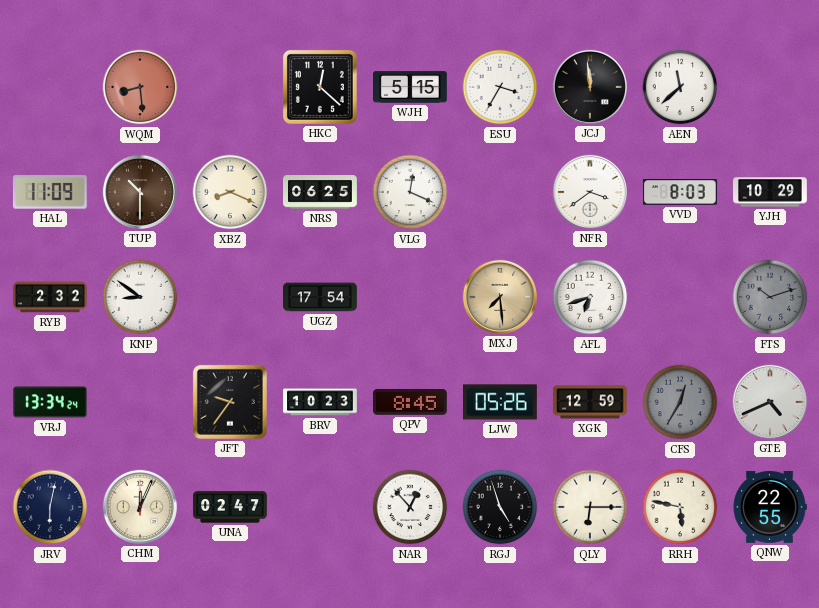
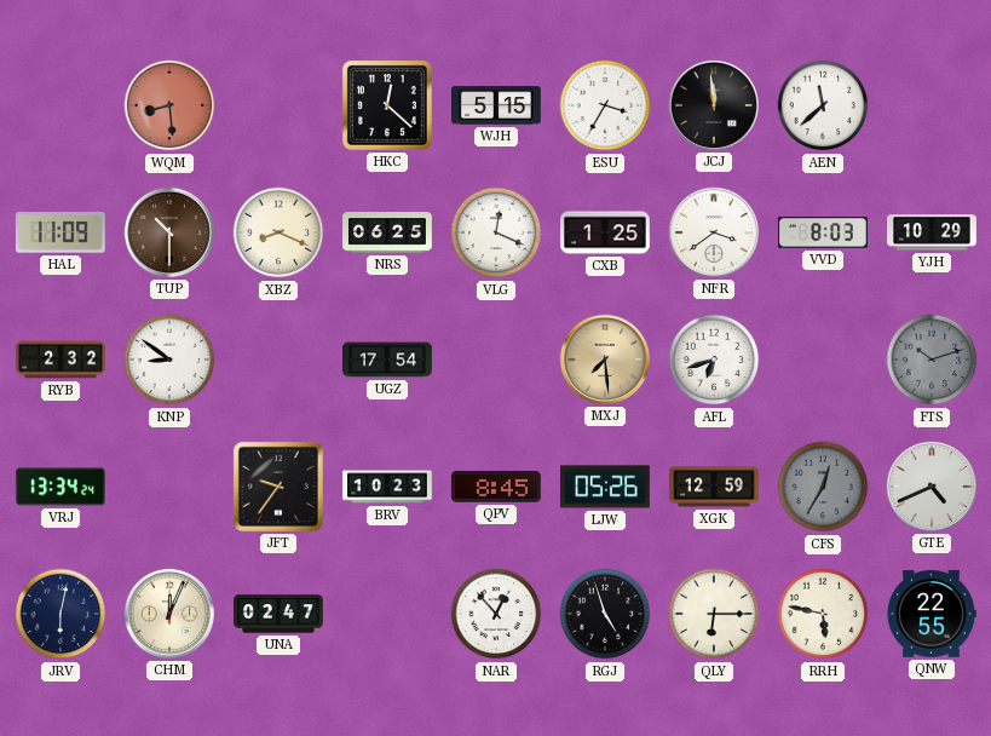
CXB: none -> 1:25
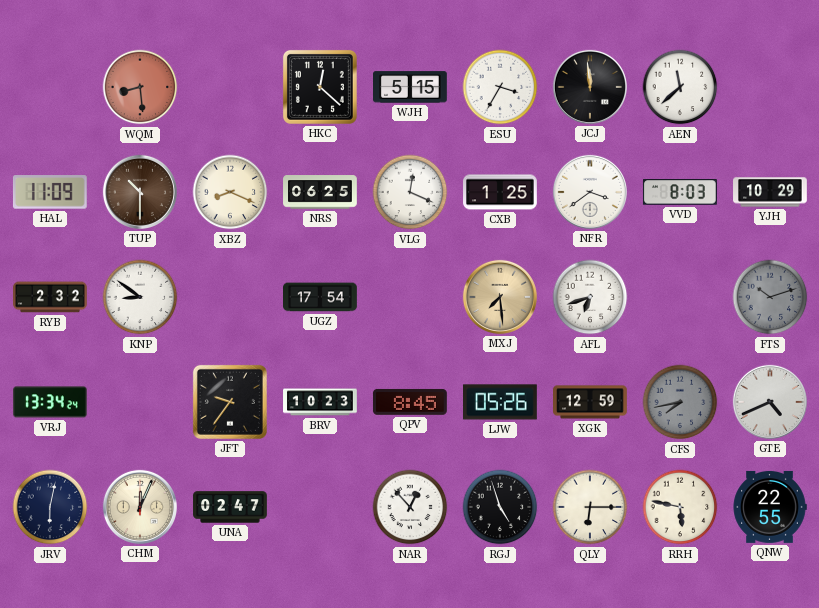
CFS: 12:35 -> 7:43
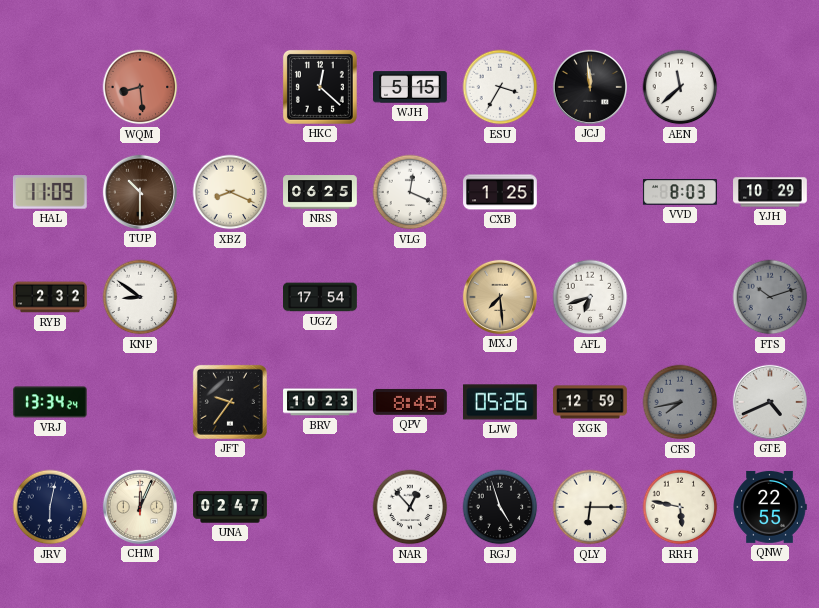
NFR: 3:39 -> none
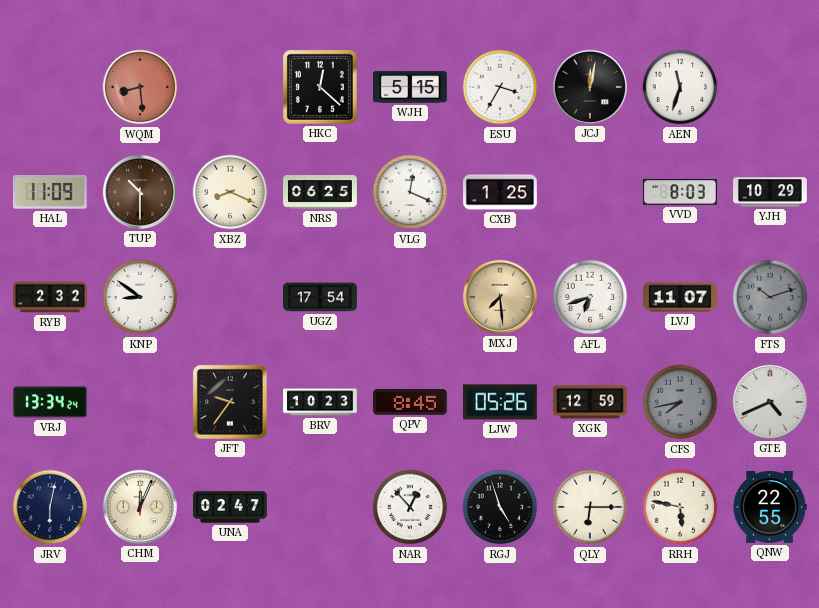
JCJ: 11:59 -> 12:02
AEN: 11:38 -> 11:33
LVJ: none -> 11:07
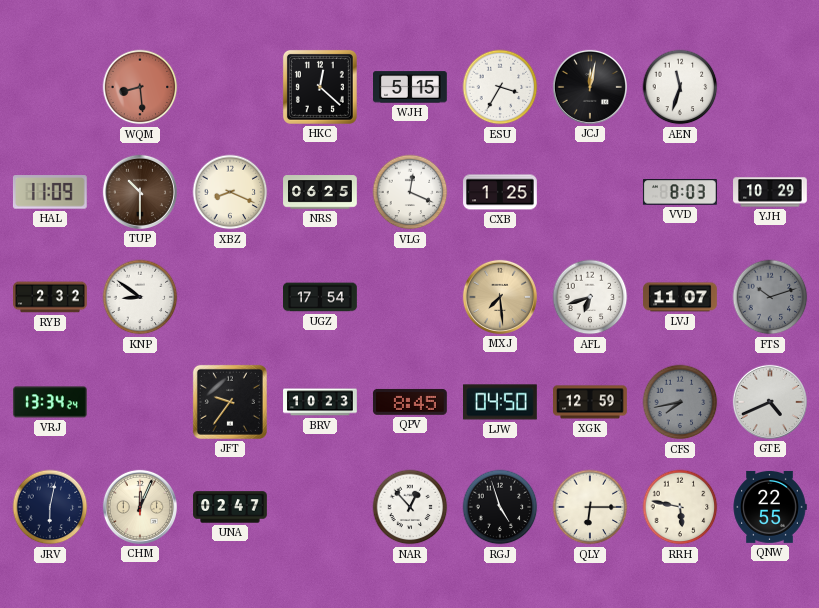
LJW: 05:26 -> 04:50
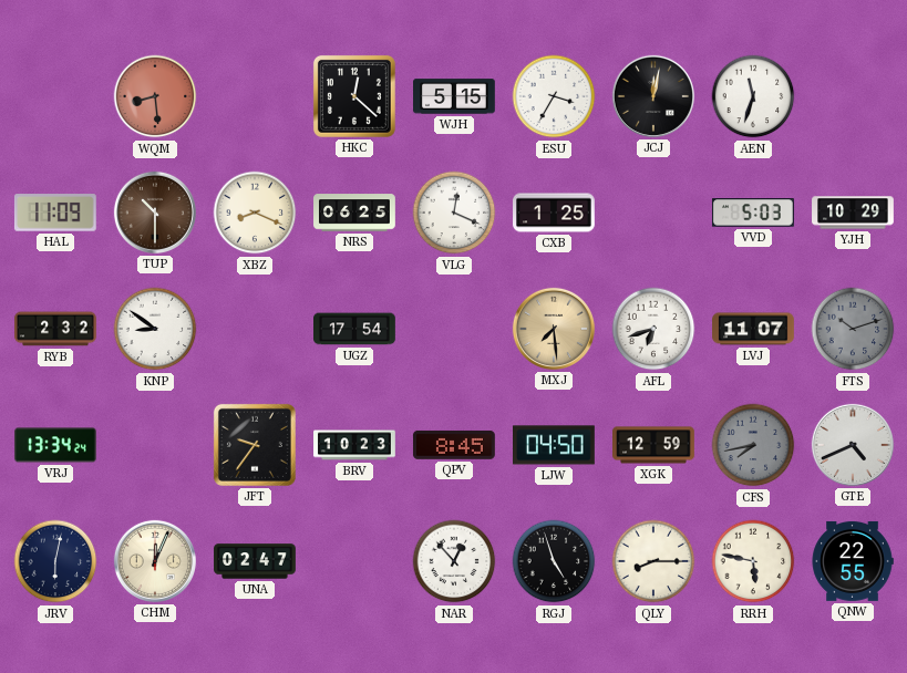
VVD: 8:03 -> 5:03
QLY: 6:15 -> 8:15
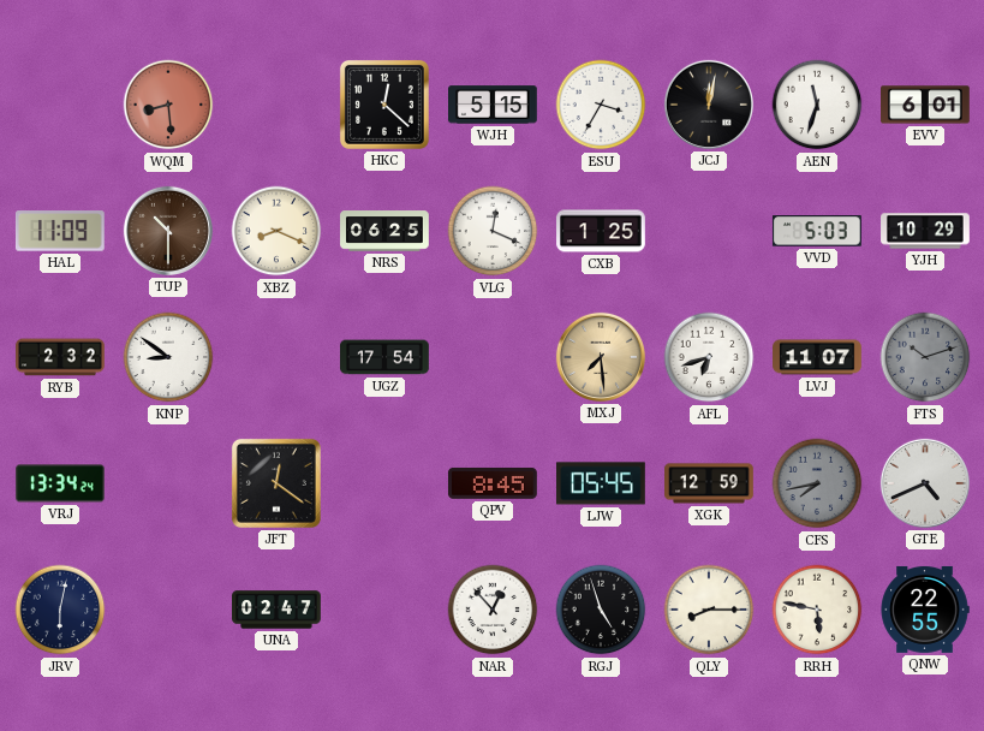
EVV: none -> 6:01
JFT: 9:36 -> 12:21
BRV: 10:23 -> none
LJW: 04:50 -> 05:45
CHM: 12:04 -> none
